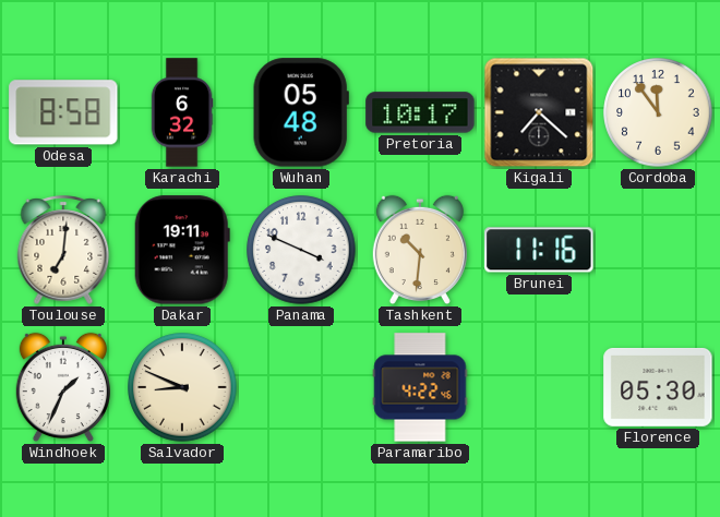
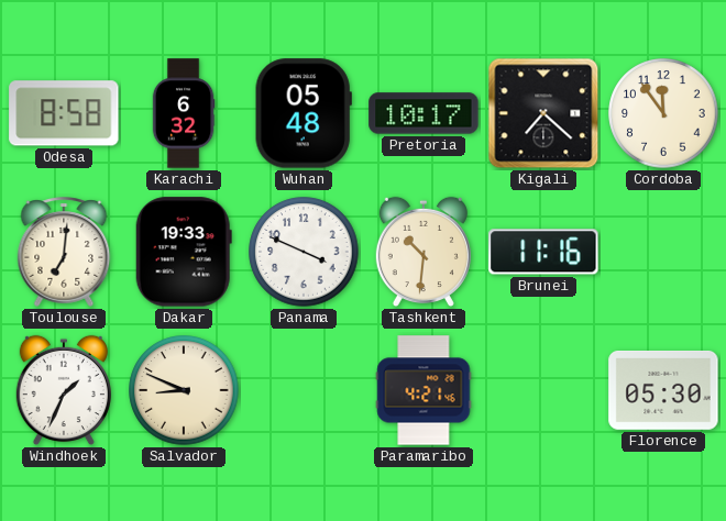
Dakar: 19:11 -> 19:33
Paramaribo: 4:22 -> 4:21
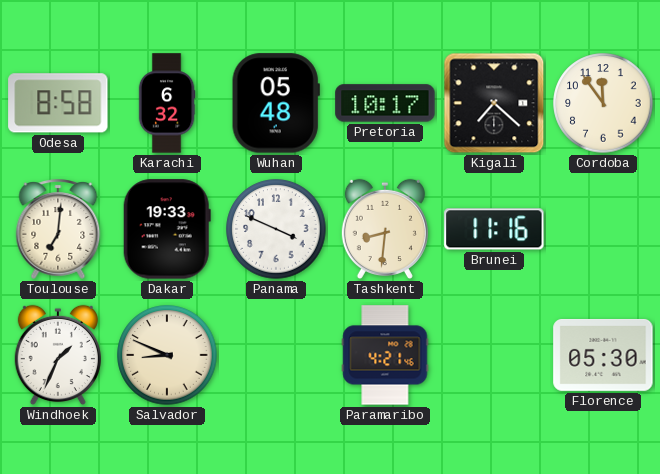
Tashkent: 10:31 -> 8:31
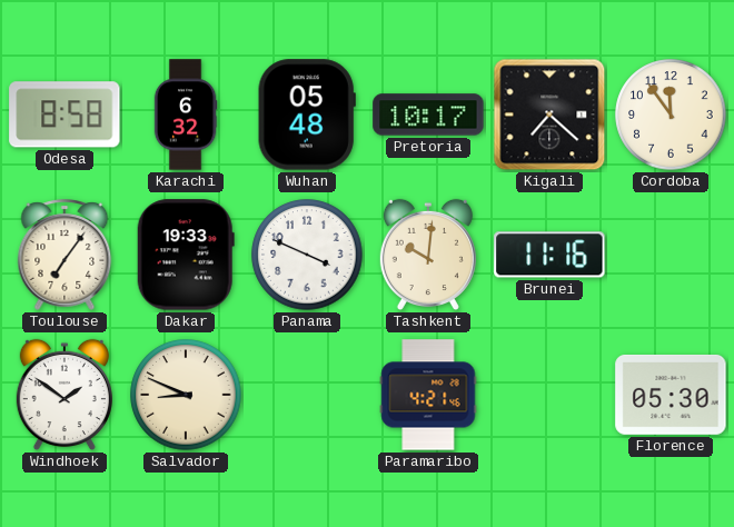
Toulouse: 7:01 -> 7:06
Tashkent: 8:31 -> 10:01
Windhoek: 1:34 -> 1:51
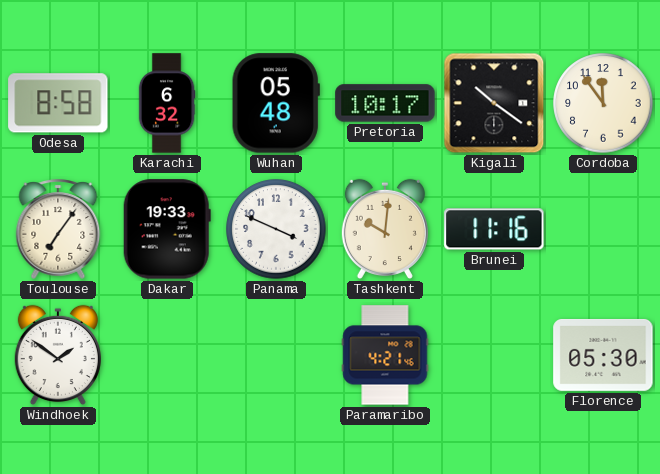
Kigali: 7:22 -> 10:21
Salvador: 8:49 -> none
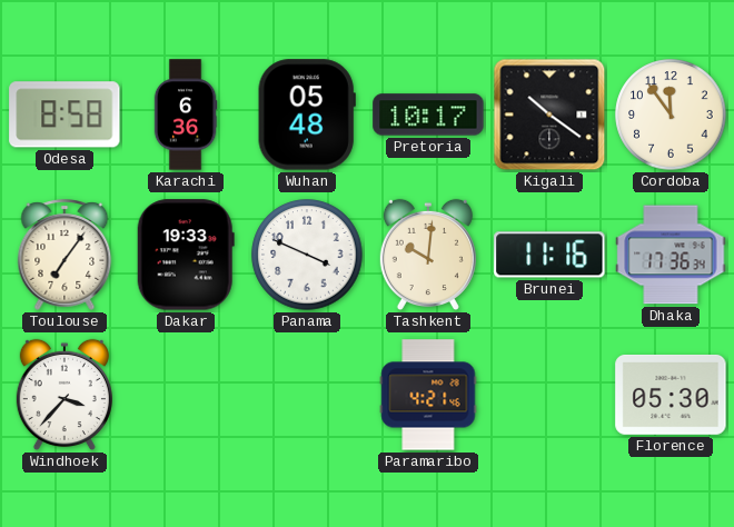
Karachi: 6:32 -> 6:36
Dhaka: none -> 17:36
Windhoek: 1:51 -> 3:37
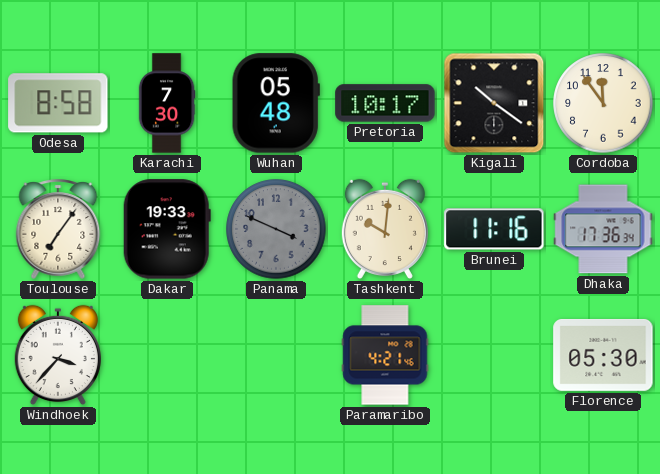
Karachi: 6:36 -> 7:30
Panama dial: white -> grey
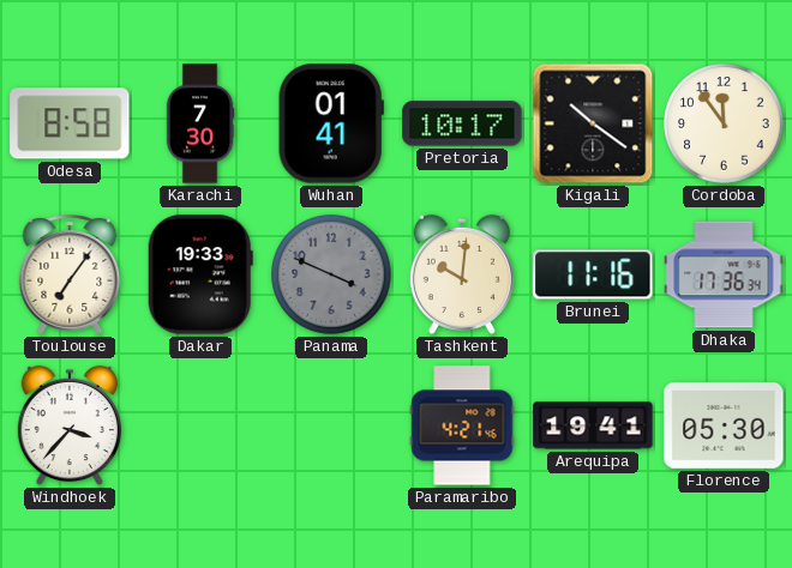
Wuhan: 05:48 -> 01:41
Arequipa: none -> 19:41
